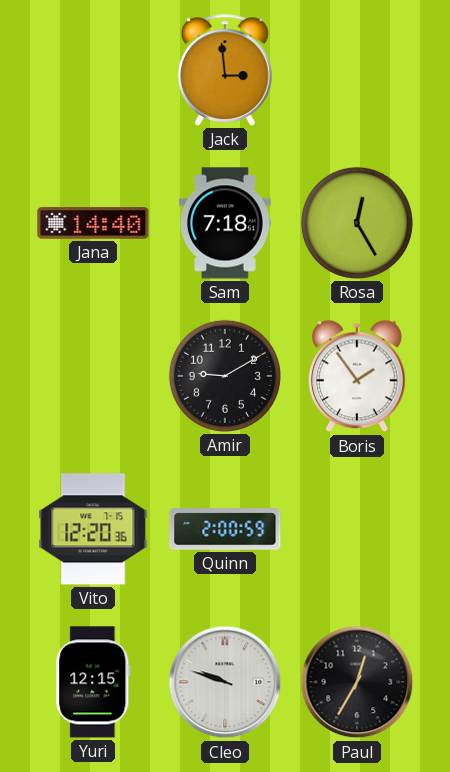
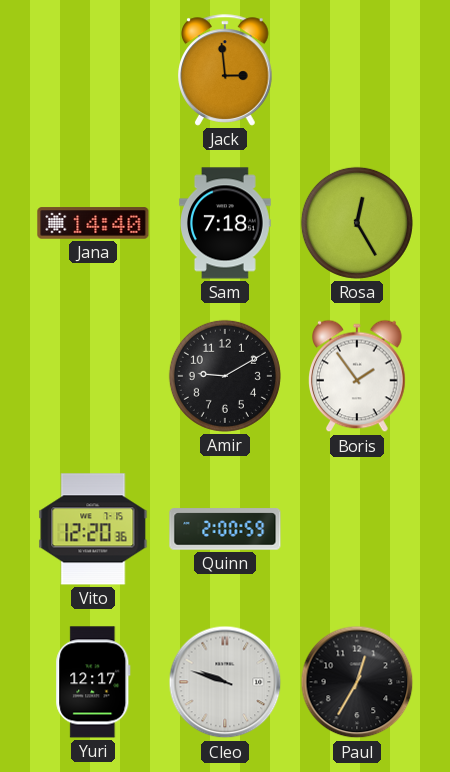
Yuri: 12:15 -> 12:17
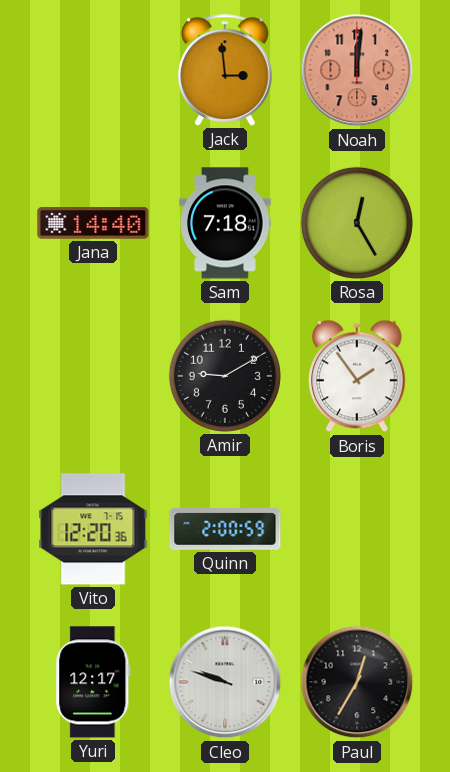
Noah: none -> 12:01
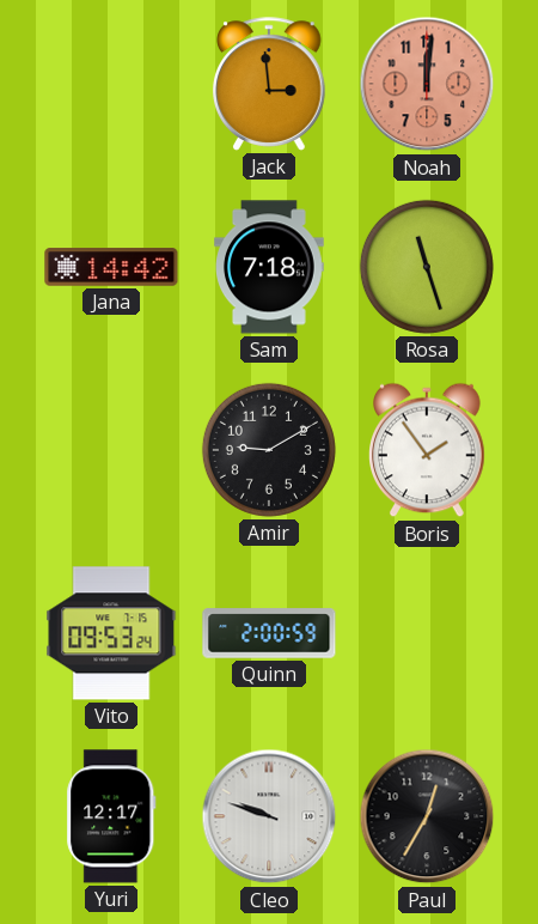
Jana: 14:40 -> 14:42
Rosa: 12:25 -> 11:27
Vito: 12:20 -> 09:53
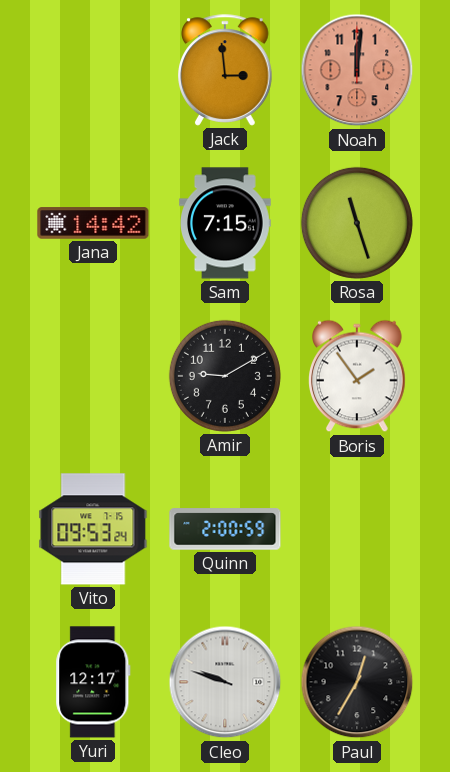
Sam: 7:18 -> 7:15
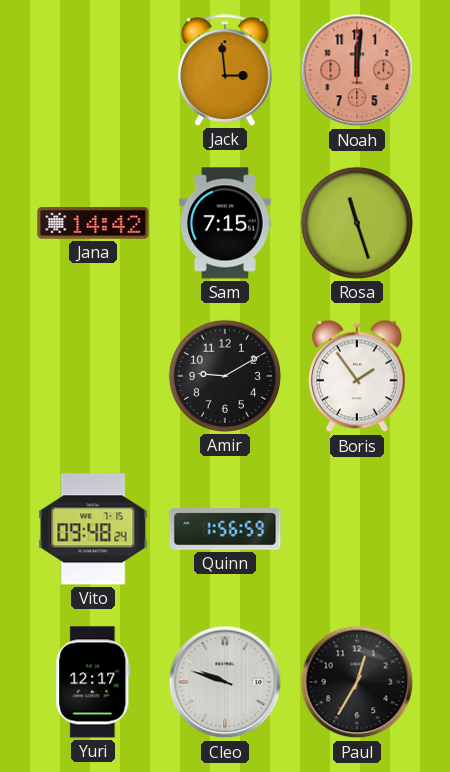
Vito: 09:53 -> 09:48
Quinn: 2:00 -> 1:56
